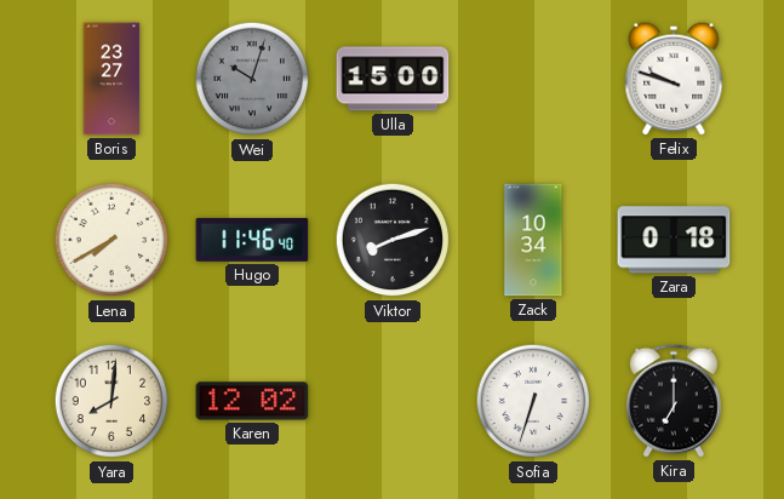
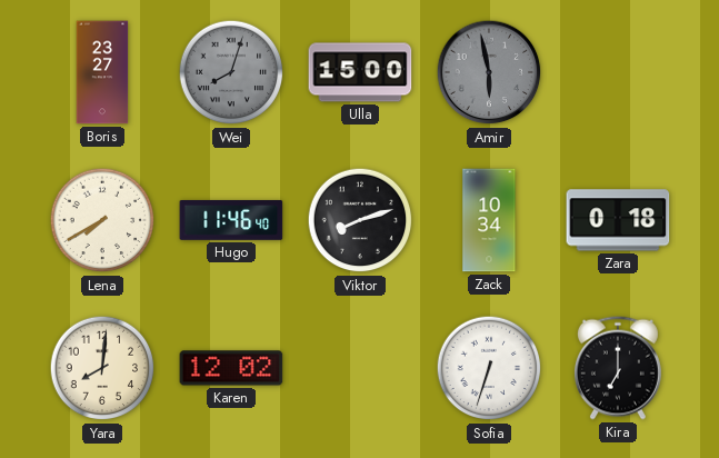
Wei: 10:03 -> 8:03
Amir: none -> 5:58
Felix: 9:48 -> none
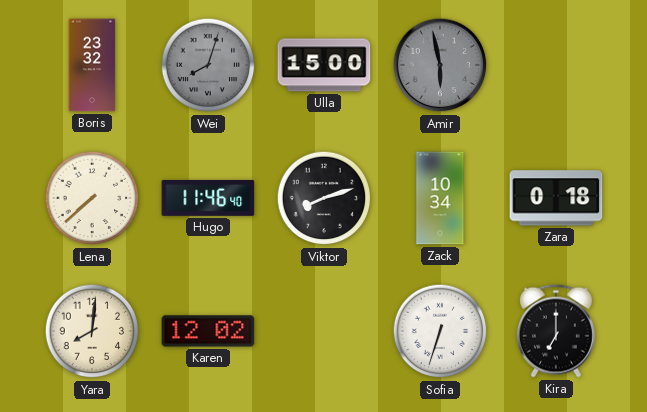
Boris: 23:27 -> 23:32
Lena: 7:40 -> 7:38
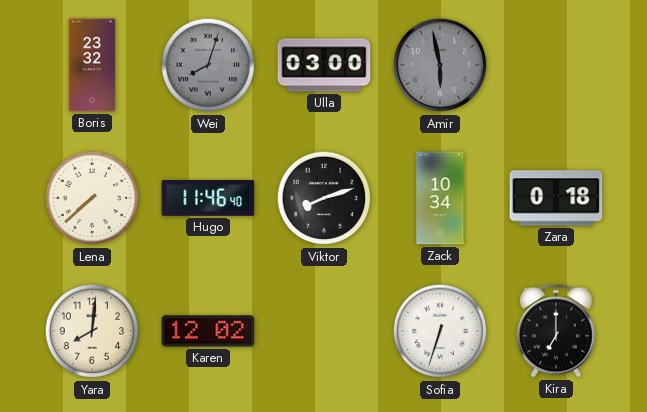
Ulla: 15:00 -> 03:00
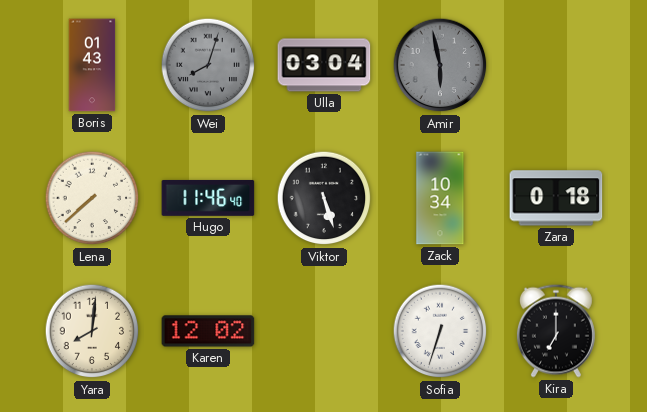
Boris: 23:32 -> 01:43
Ulla: 03:00 -> 03:04
Viktor: 8:12 -> 5:27
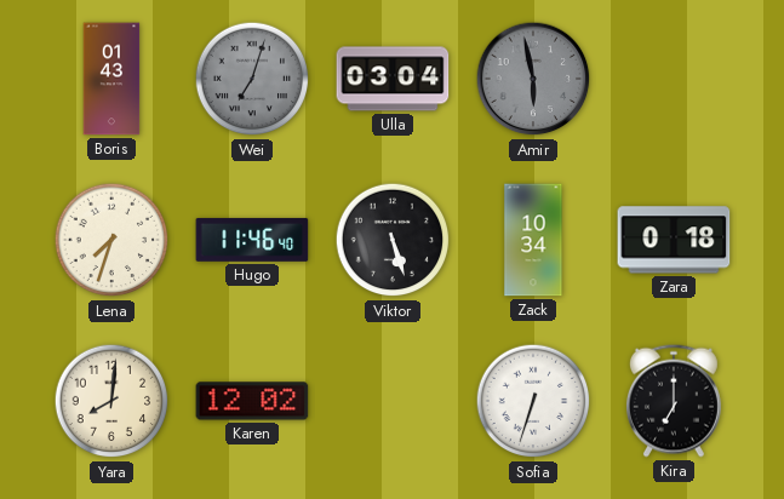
Wei: 8:03 -> 7:03
Lena: 7:38 -> 7:33
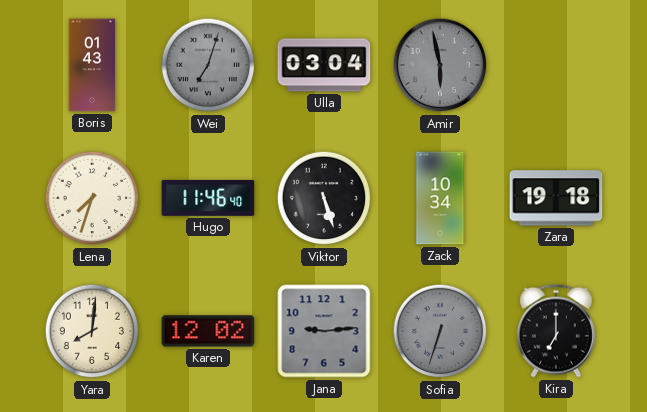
Zara: 0:18 -> 19:18
Jana: none -> 9:14
Sofia dial: white -> grey
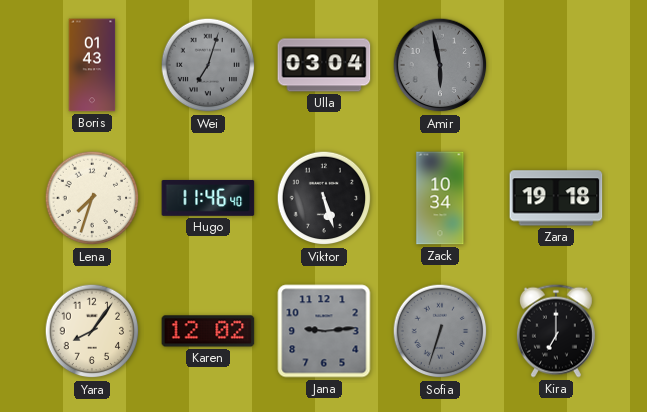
Yara: 8:01 -> 8:06
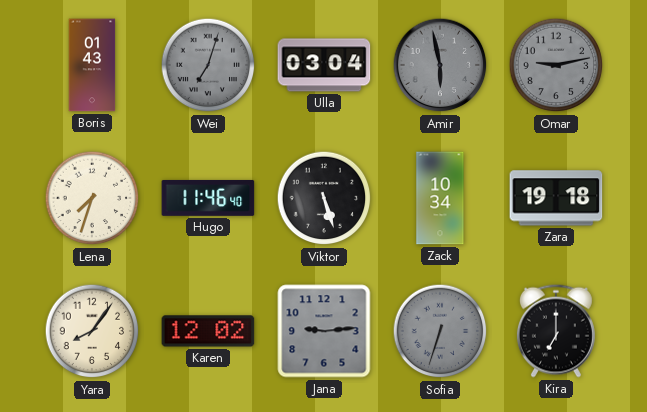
Omar: none -> 9:13
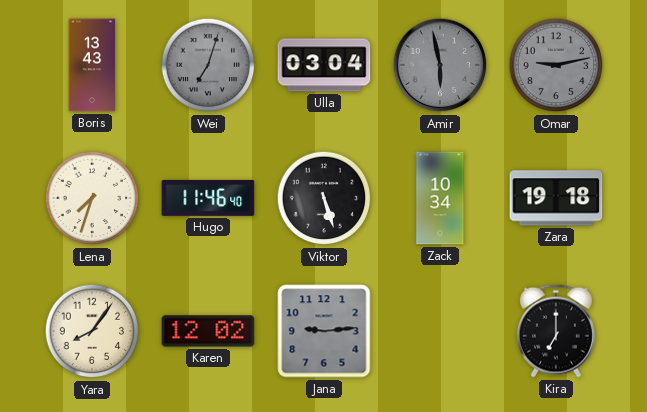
Boris: 01:43 -> 13:43
Sofia: 6:33 -> none
